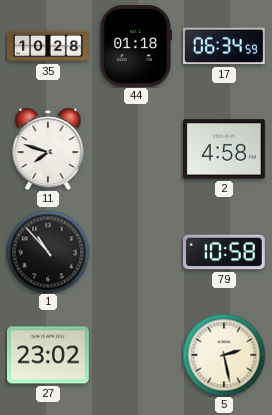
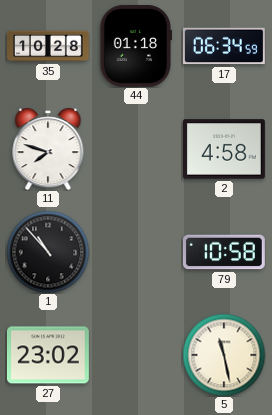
5: 2:28 -> 11:28
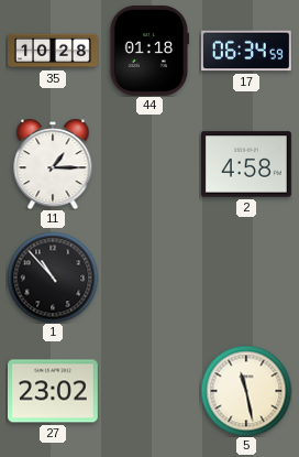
11: 7:48 -> 1:15
79: 10:58 -> none
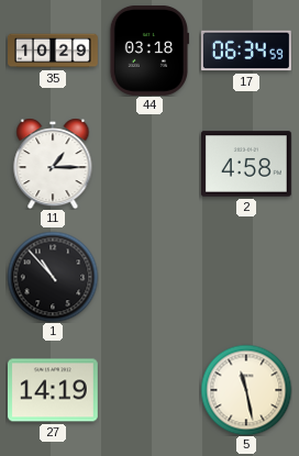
35: 10:28 -> 10:29
44: 01:18 -> 03:18
27: 23:02 -> 14:19
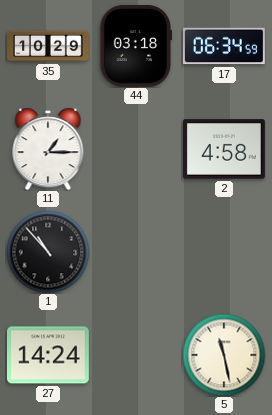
27: 14:19 -> 14:24
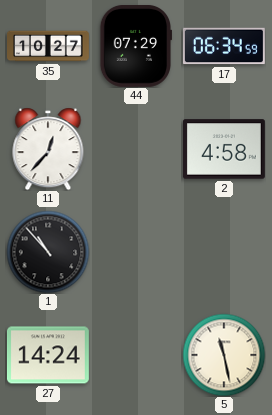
35: 10:29 -> 10:27
44: 03:18 -> 07:29
11: 1:15 -> 12:37
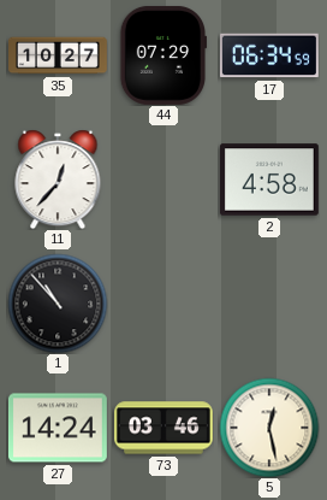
73: none -> 03:46
5: 11:28 -> 12:28
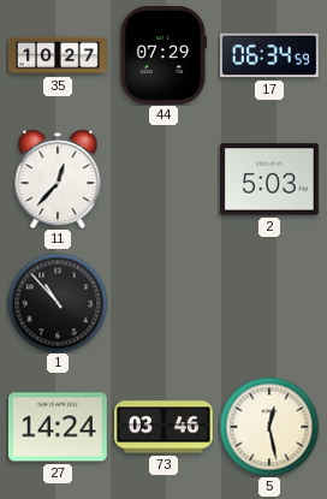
2: 4:58 -> 5:03
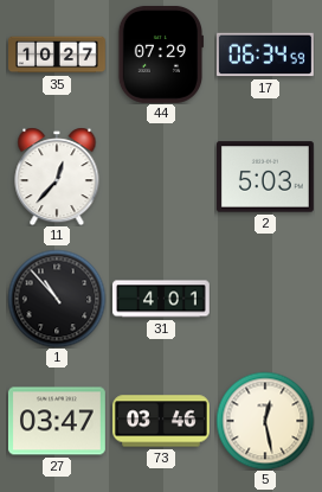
31: none -> 4:01
27: 14:24 -> 03:47
